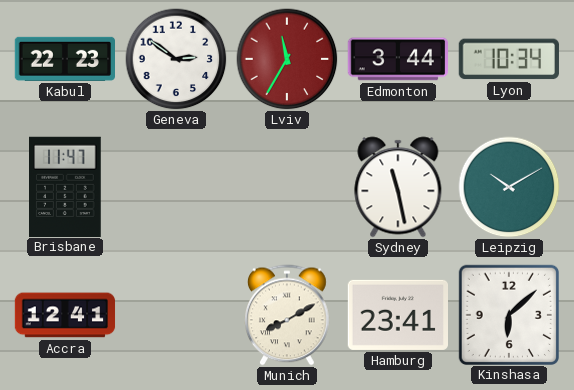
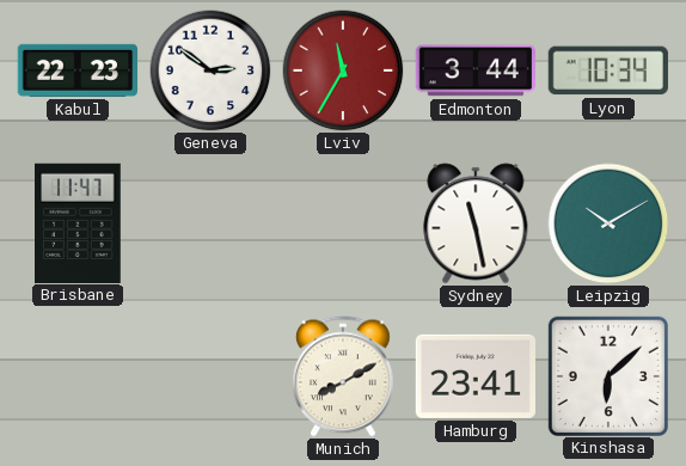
Accra: 12:41 -> none
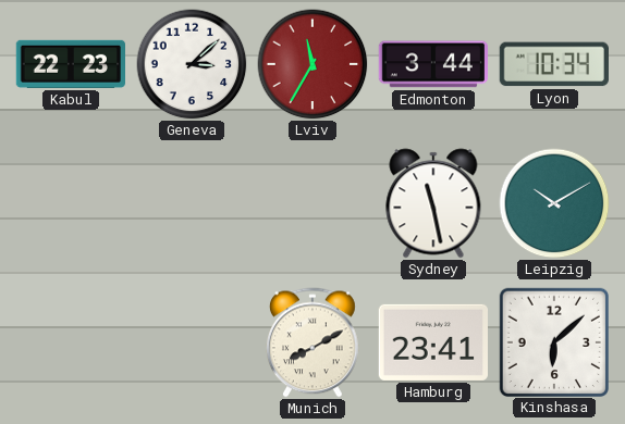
Geneva: 2:51 -> 3:08
Brisbane: 11:47 -> none
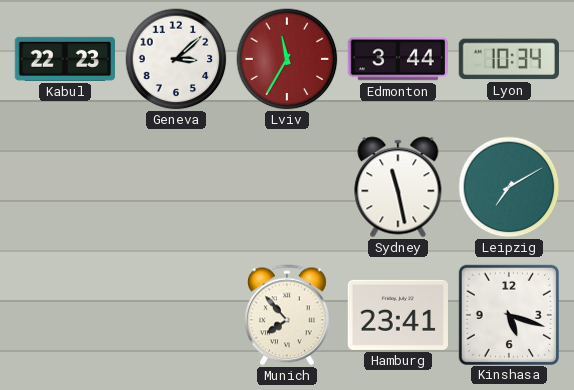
Leipzig: 10:10 -> 7:10
Munich: 8:10 -> 7:53
Kinshasa: 6:08 -> 5:18
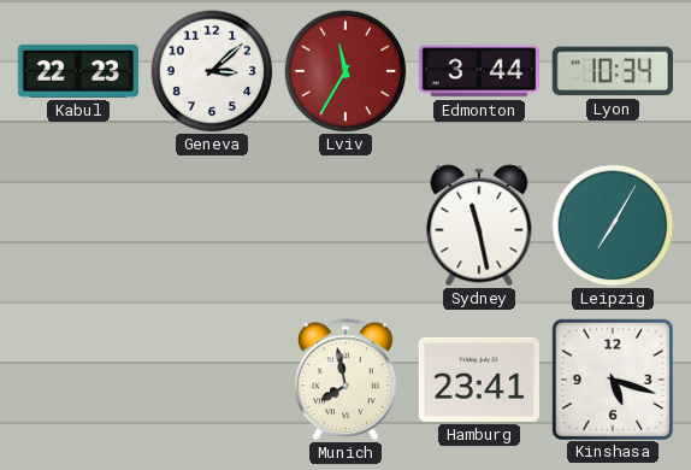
Leipzig: 7:10 -> 7:05
Munich: 7:53 -> 7:58
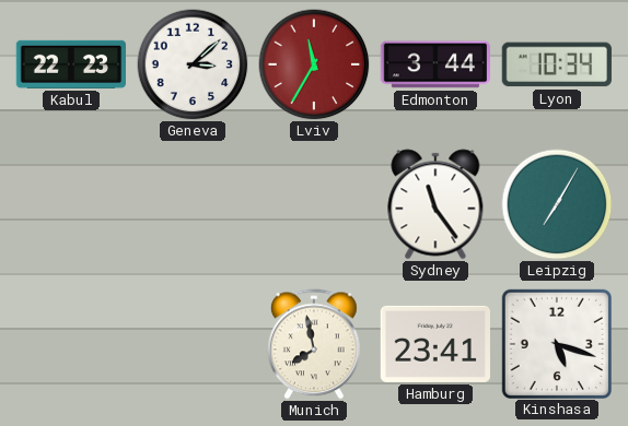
Sydney: 11:28 -> 11:24
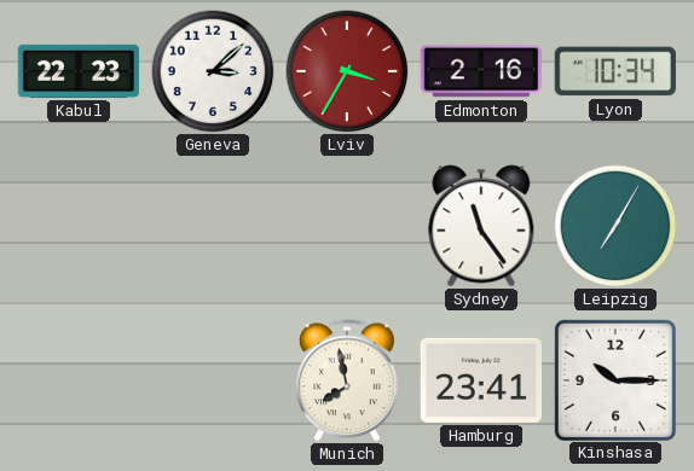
Lviv: 11:35 -> 3:35
Edmonton: 3:44 -> 2:16
Kinshasa: 5:18 -> 10:15
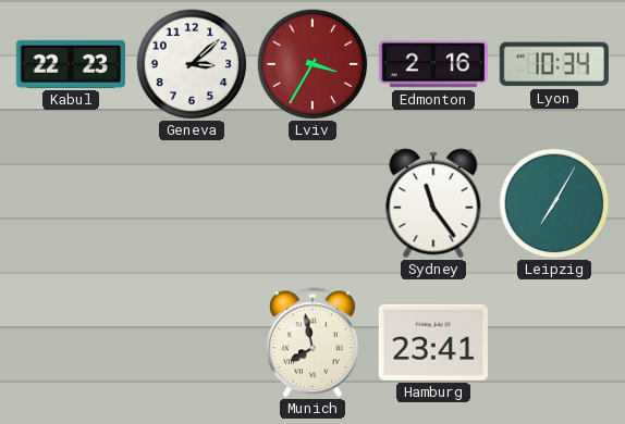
Kinshasa: 10:15 -> none
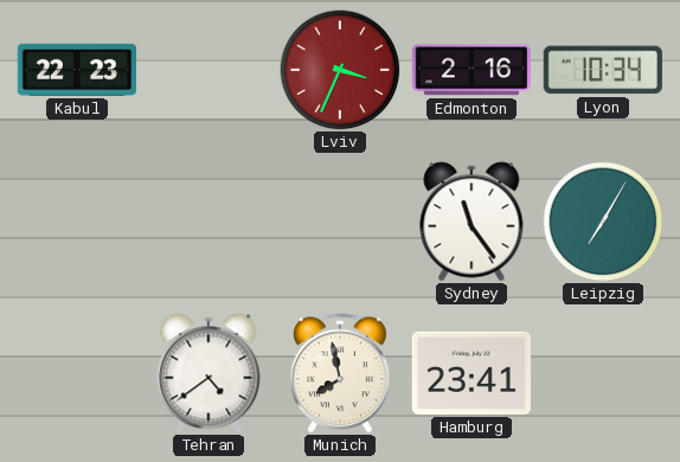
Geneva: 3:08 -> none
Lviv: 3:35 -> 3:34
Tehran: none -> 4:39
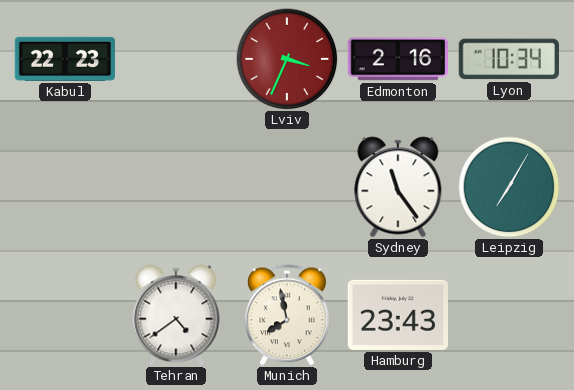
Hamburg: 23:41 -> 23:43
